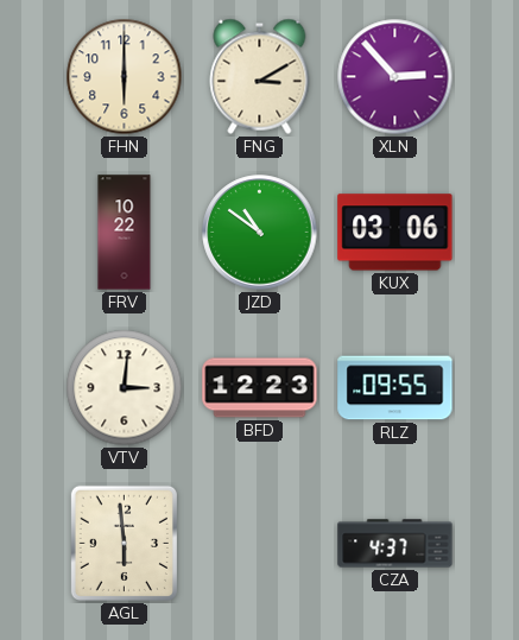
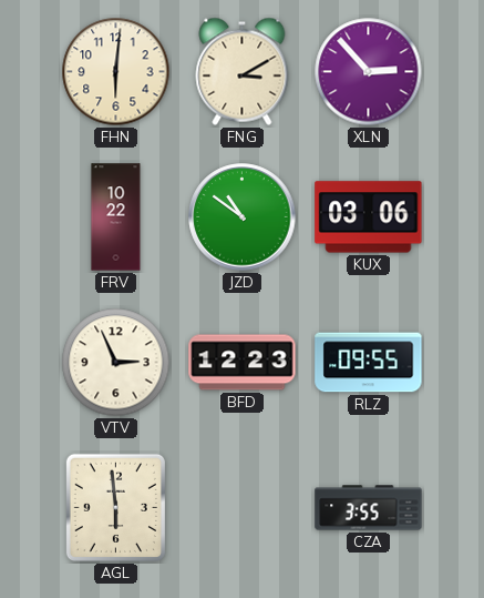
FHN: 6:00 -> 6:01
VTV: 3:01 -> 2:56
CZA: 4:37 -> 3:55
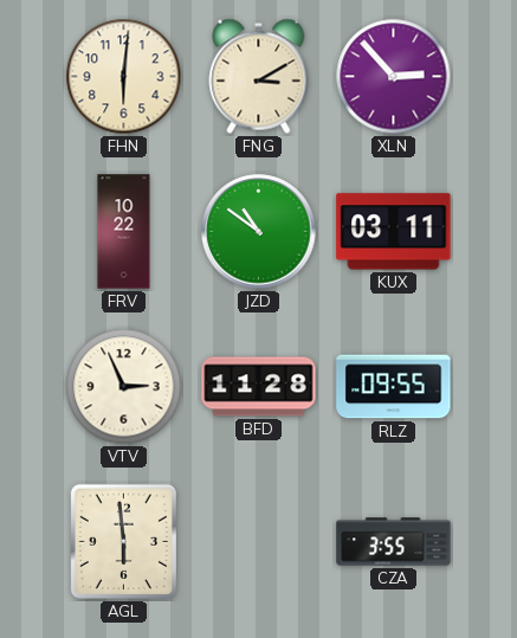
KUX: 03:06 -> 03:11
BFD: 12:23 -> 11:28
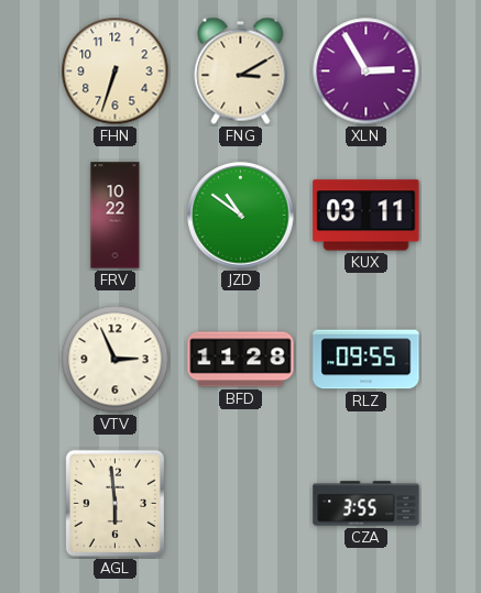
FHN: 6:01 -> 6:33
XLN: 2:53 -> 2:55
